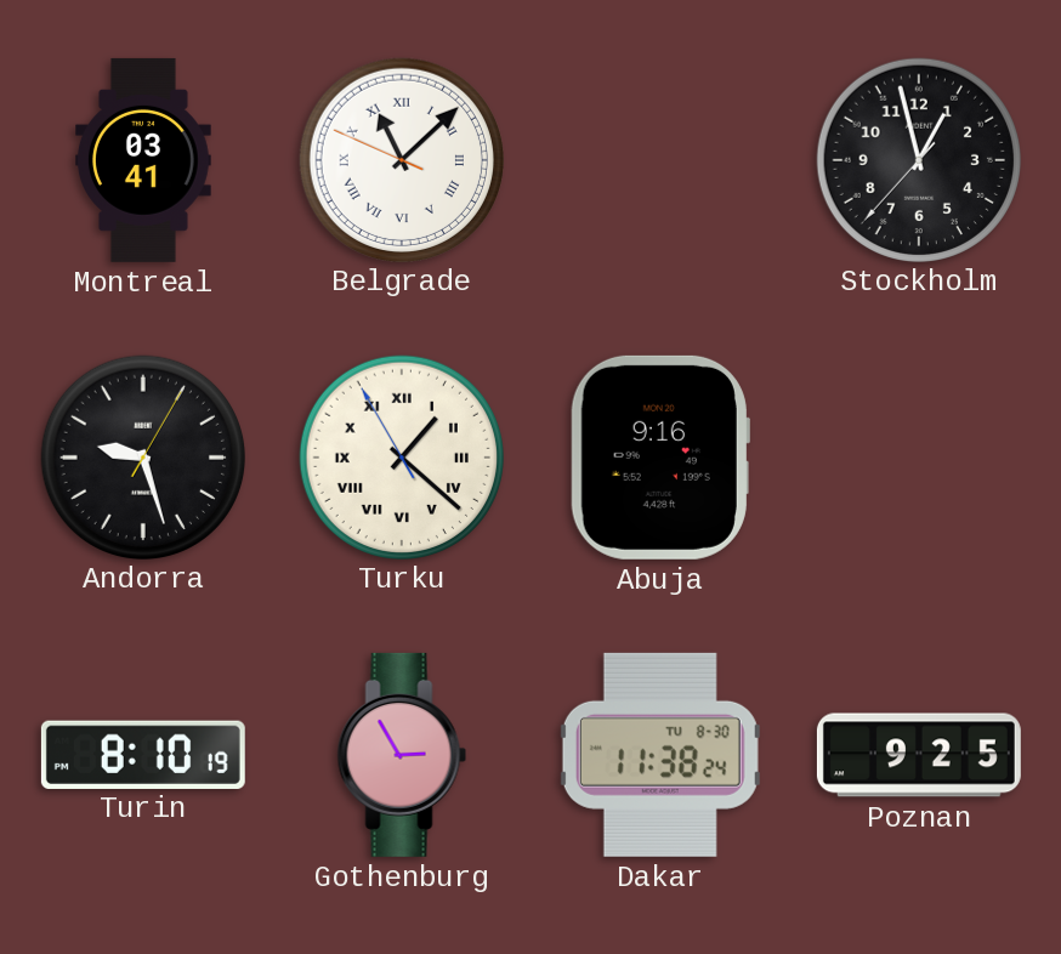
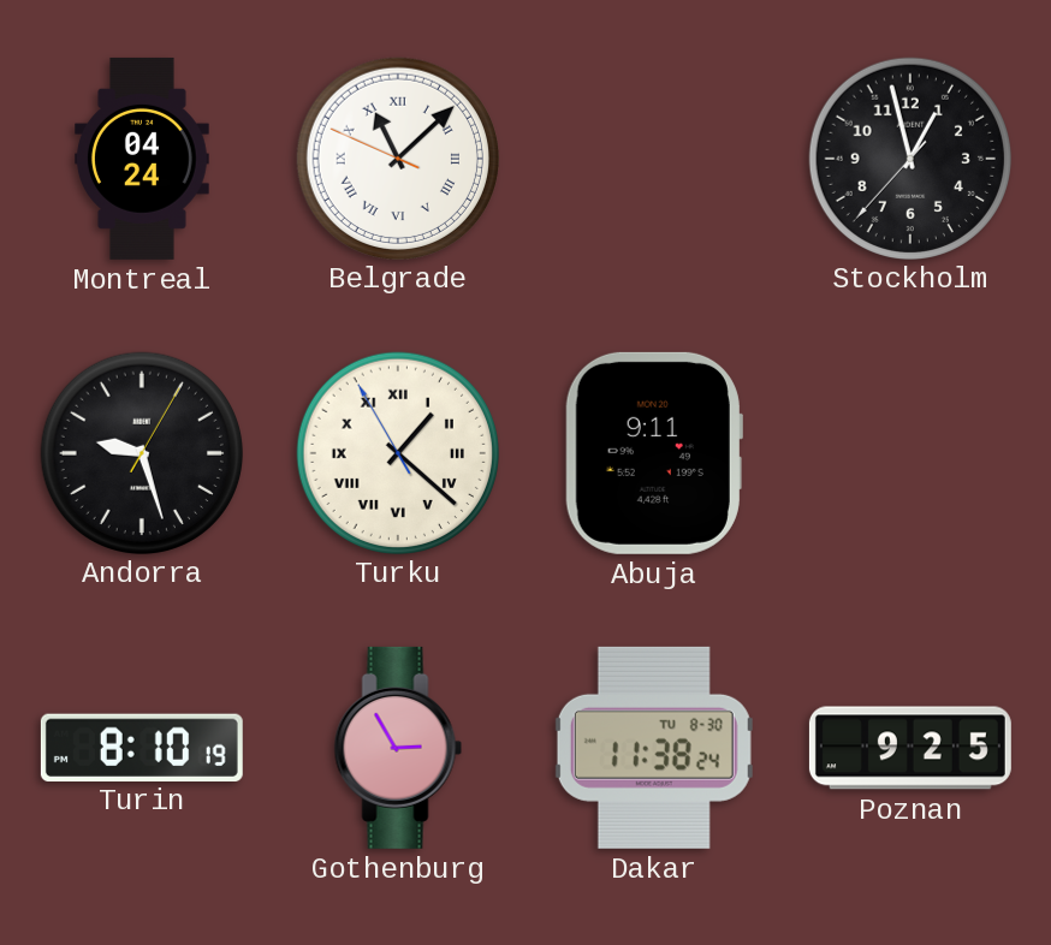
Montreal: 03:41 -> 04:24
Abuja: 9:16 -> 9:11
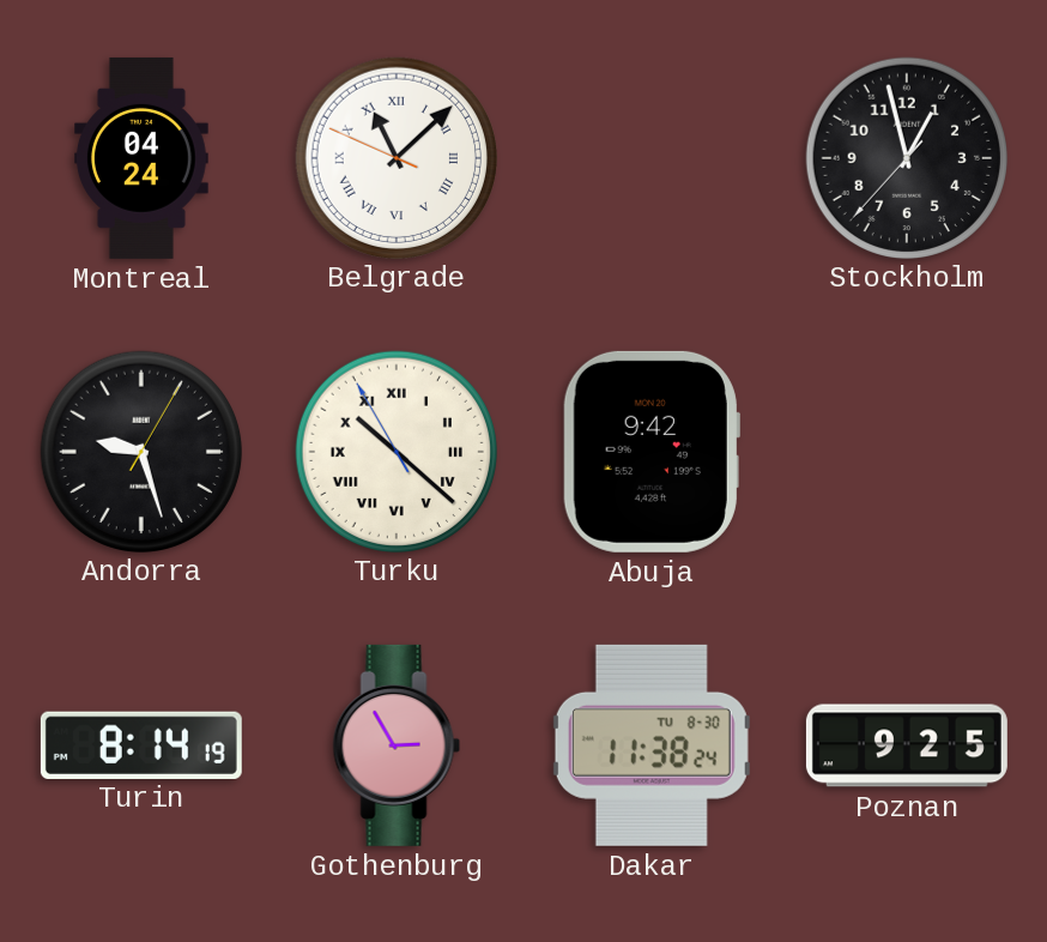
Turku: 1:21 -> 10:21
Abuja: 9:11 -> 9:42
Turin: 8:10 -> 8:14
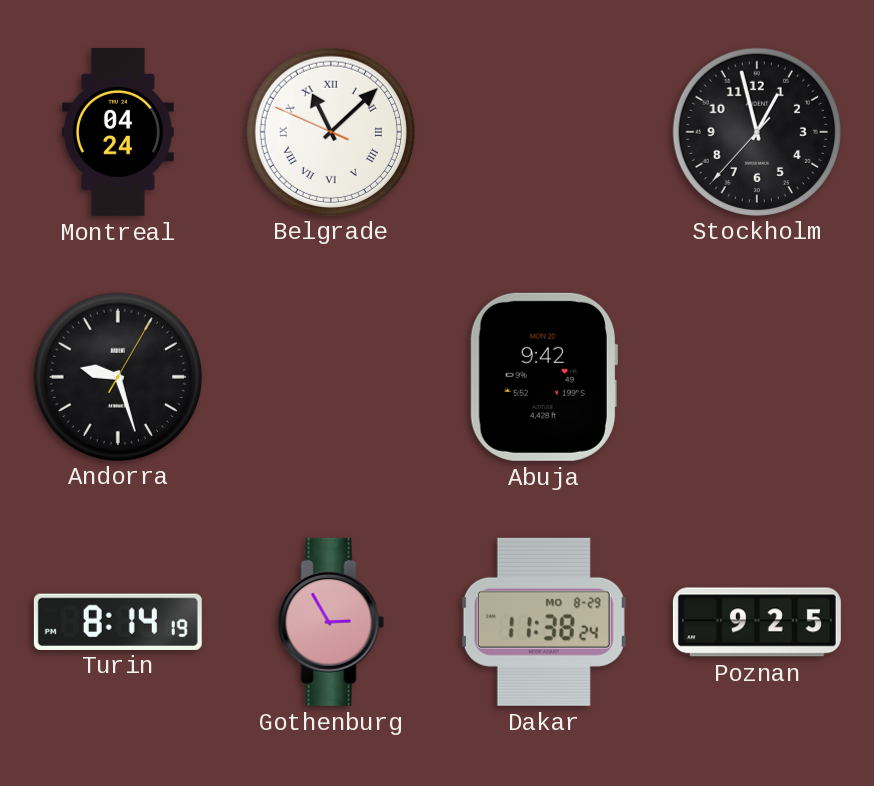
Turku: 10:21 -> none
Dakar date: TU 8-30 -> MO 8-29
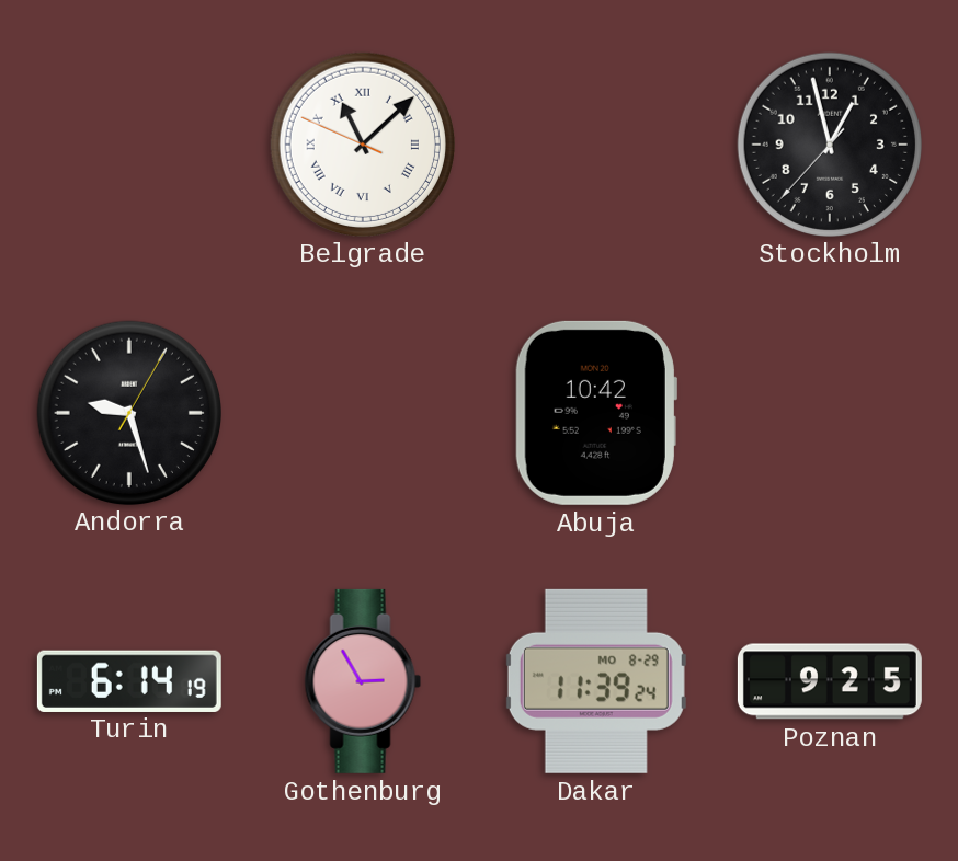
Montreal: 04:24 -> none
Abuja: 9:42 -> 10:42
Turin: 8:14 -> 6:14
Dakar: 11:38 -> 11:39
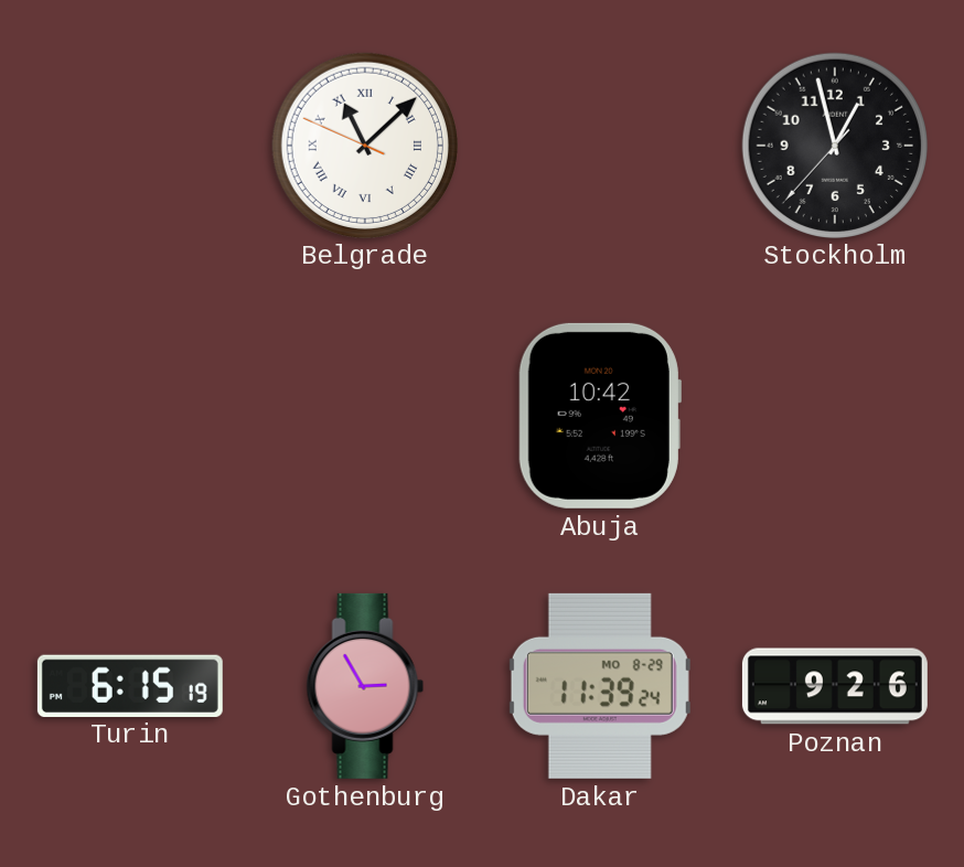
Andorra: 9:27 -> none
Turin: 6:14 -> 6:15
Poznan: 9:25 -> 9:26
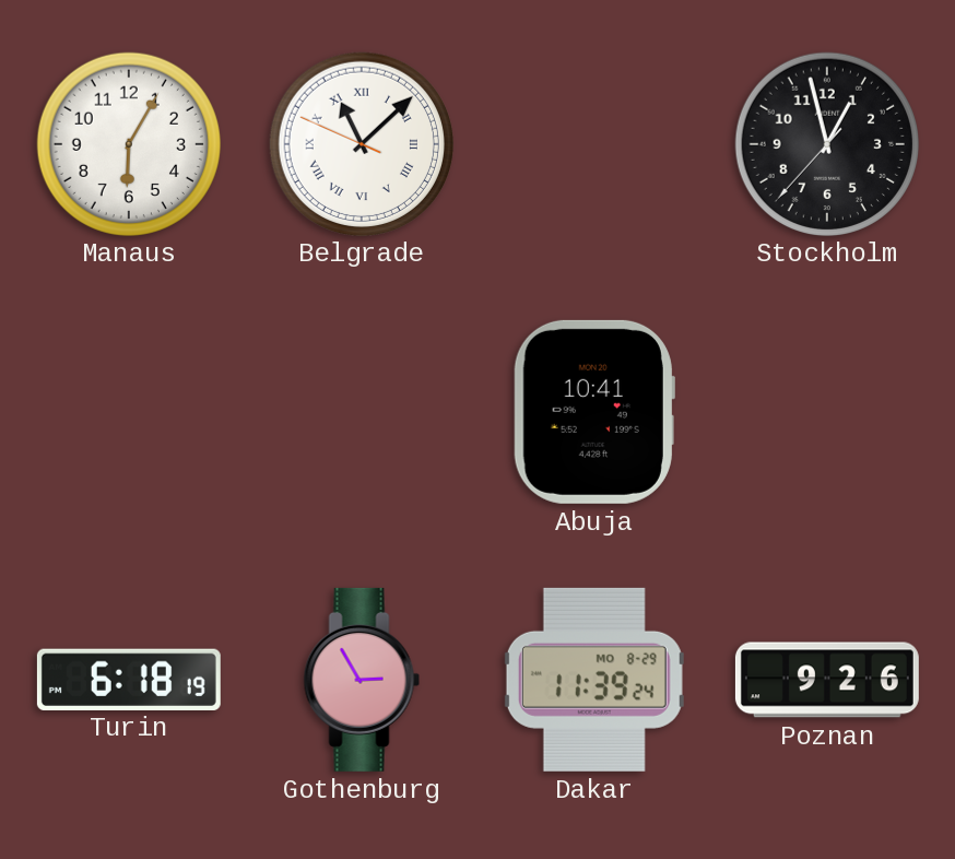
Manaus: none -> 6:05
Abuja: 10:42 -> 10:41
Turin: 6:15 -> 6:18
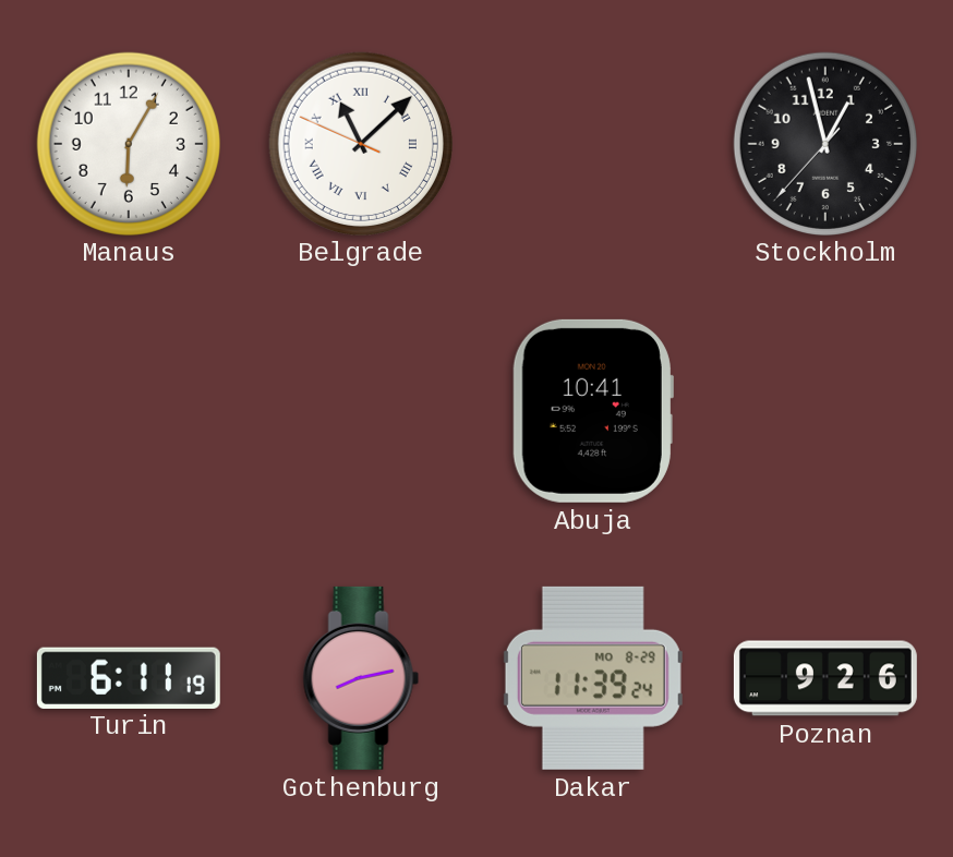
Turin: 6:18 -> 6:11
Gothenburg: 2:55 -> 8:13
